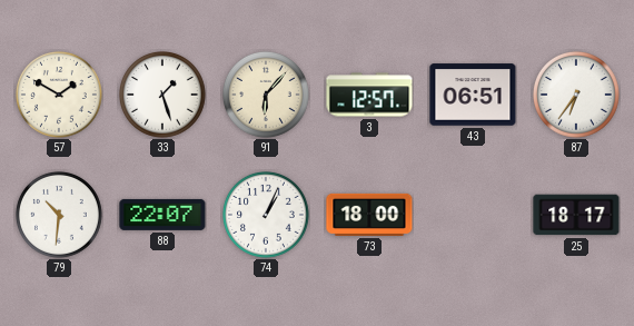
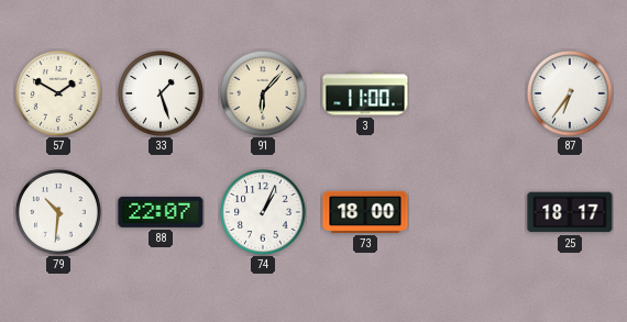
3: 12:57 -> 11:00
43: 06:51 -> none
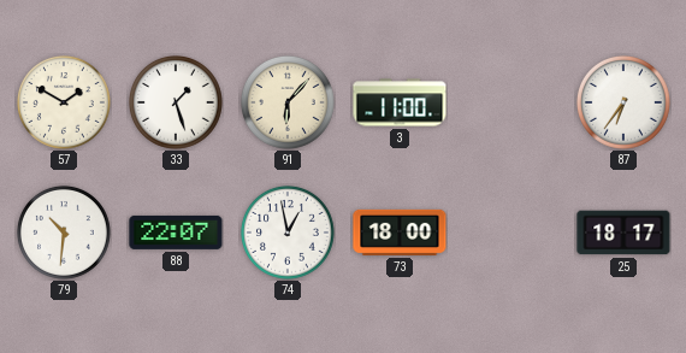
74: 1:04 -> 12:58
